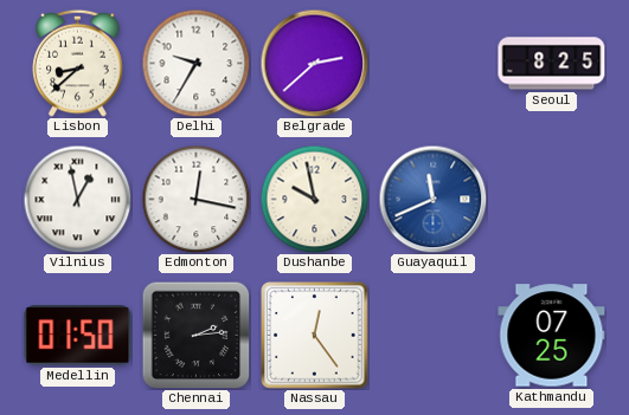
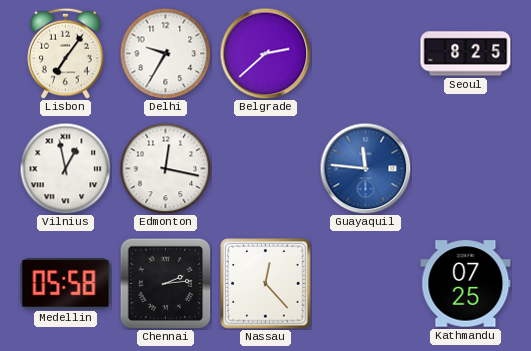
Lisbon: 8:38 -> 7:06
Dushanbe: 9:58 -> none
Guayaquil: 11:41 -> 11:46
Medellin: 01:50 -> 05:58
Nassau: 12:24 -> 12:23
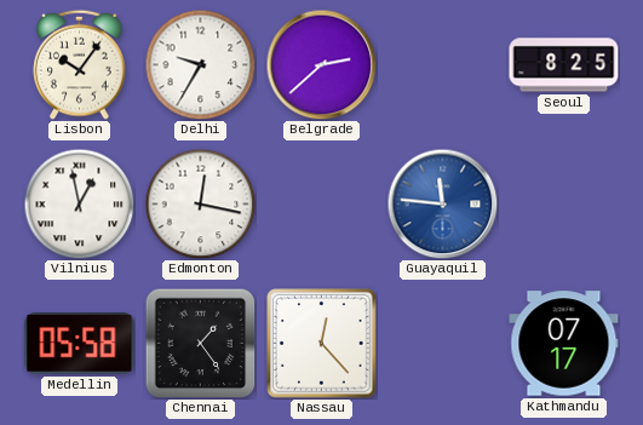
Lisbon: 7:06 -> 10:06
Chennai: 2:14 -> 1:24
Kathmandu: 07:25 -> 07:17
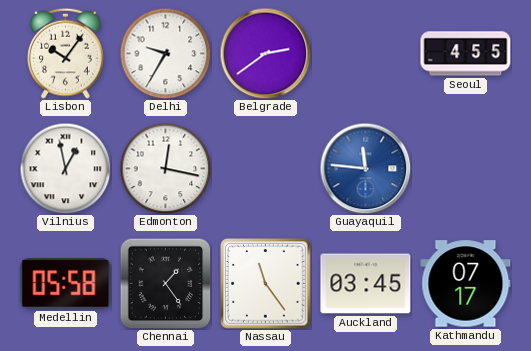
Belgrade: 2:38 -> 2:39
Seoul: 8:25 -> 4:55
Nassau: 12:23 -> 11:24
Auckland: none -> 03:45
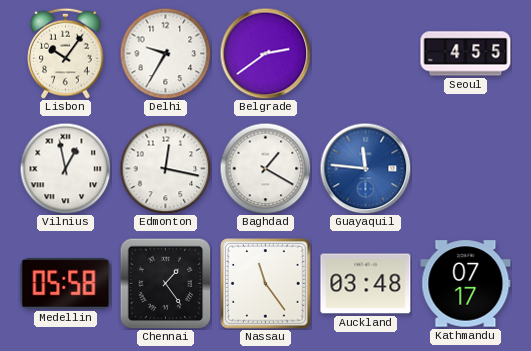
Baghdad: none -> 1:20
Auckland: 03:45 -> 03:48
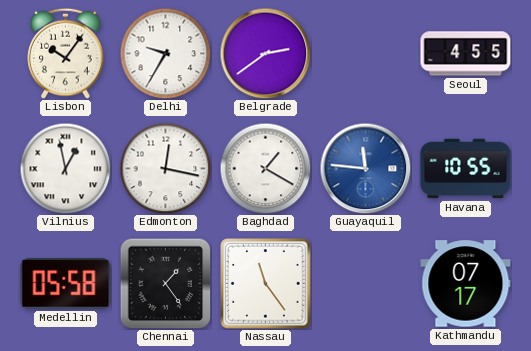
Havana: none -> 10:55
Auckland: 03:48 -> none
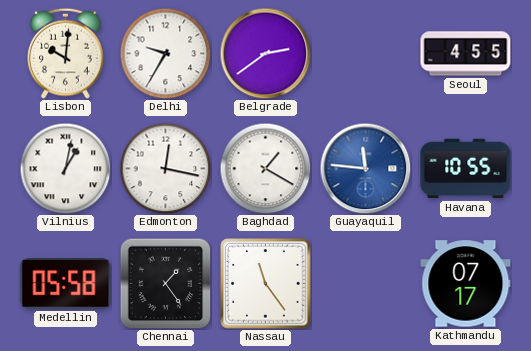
Lisbon: 10:06 -> 10:01
Vilnius: 12:58 -> 1:02
